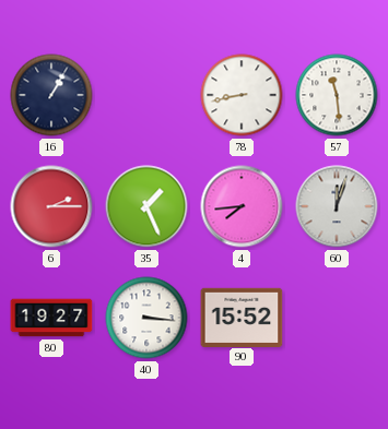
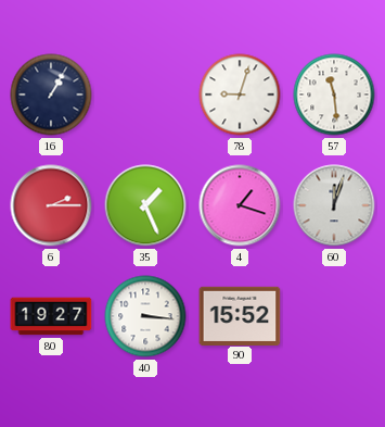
78: 8:43 -> 9:03
4: 7:44 -> 1:18
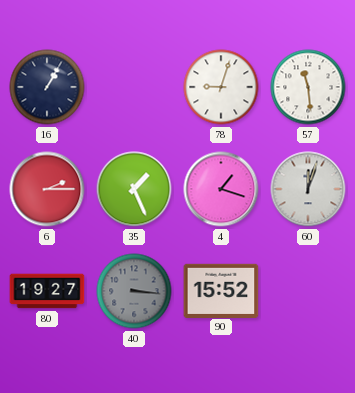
40 dial: white -> grey
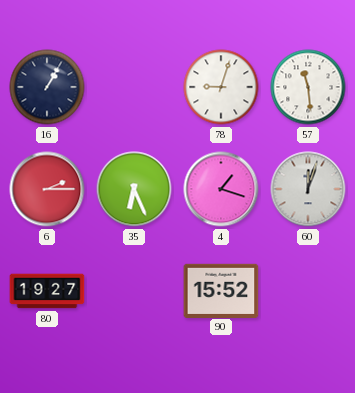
35: 1:26 -> 6:26
40: 3:16 -> none
